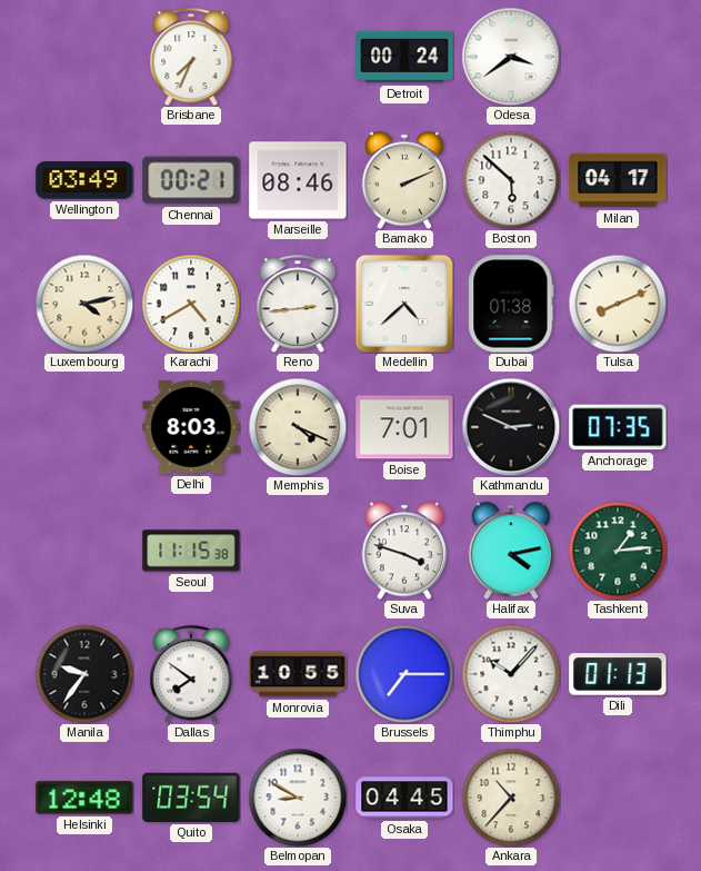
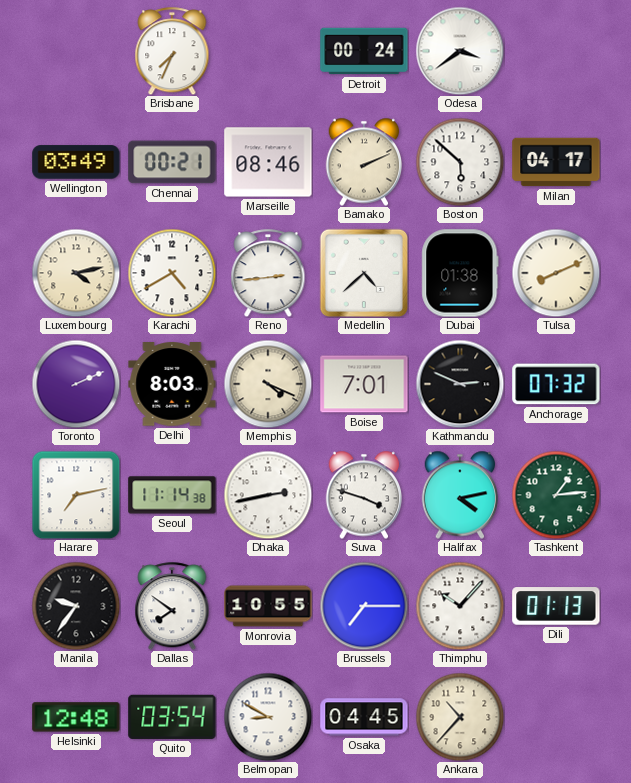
Toronto: none -> 2:11
Anchorage: 07:35 -> 07:32
Harare: none -> 7:13
Seoul: 11:15 -> 11:14
Dhaka: none -> 2:43
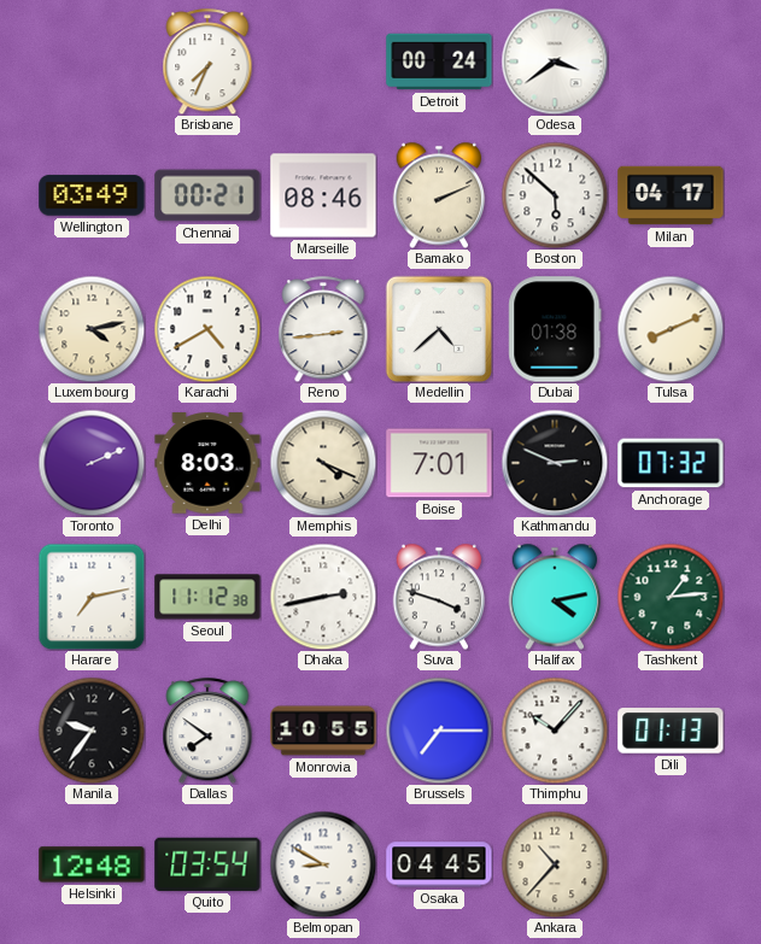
Seoul: 11:14 -> 11:12
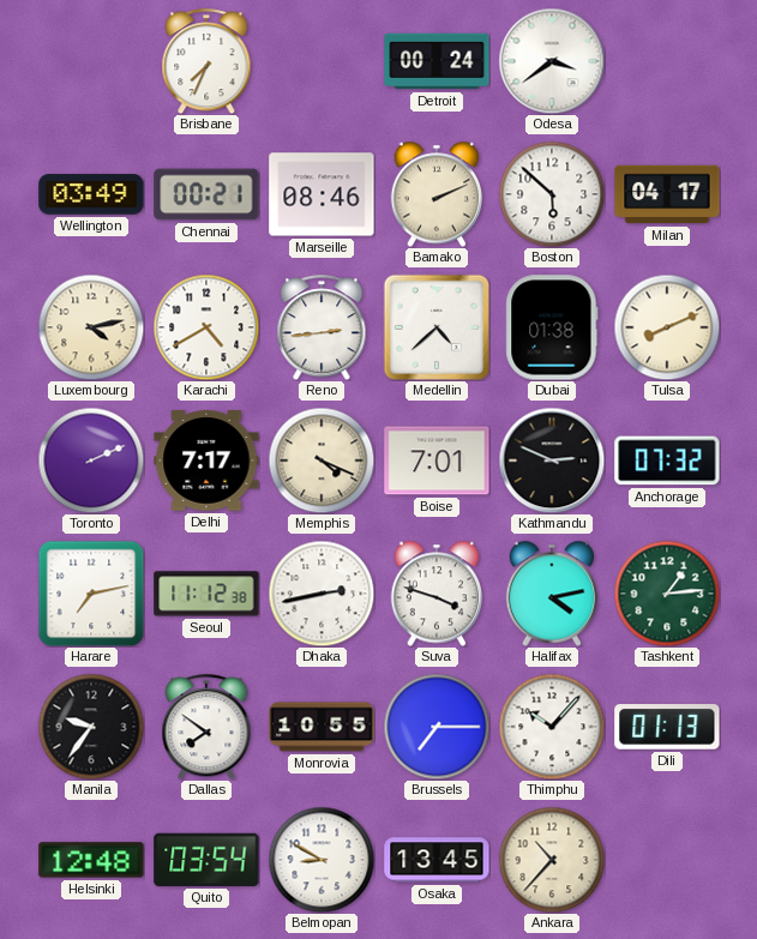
Delhi: 8:03 -> 7:17
Osaka: 04:45 -> 13:45
